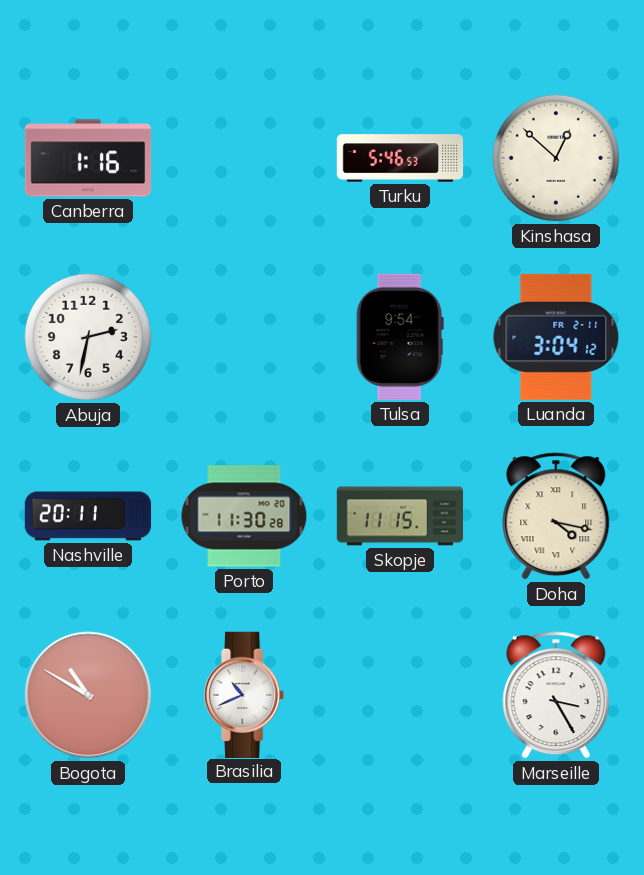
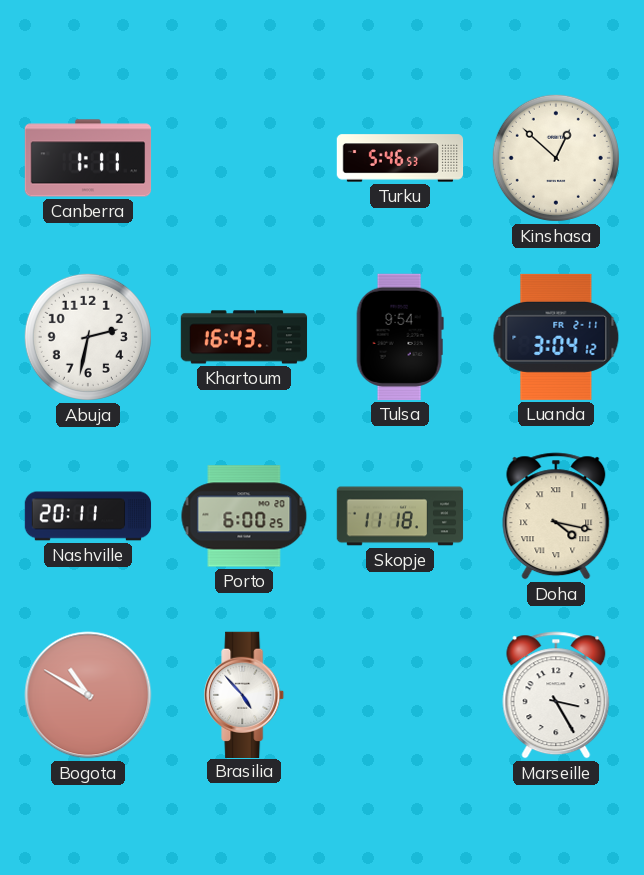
Canberra: 1:16 -> 1:11
Khartoum: none -> 16:43
Porto: 11:30 -> 6:00
Skopje: 11:15 -> 11:18
Brasilia: 10:41 -> 4:53
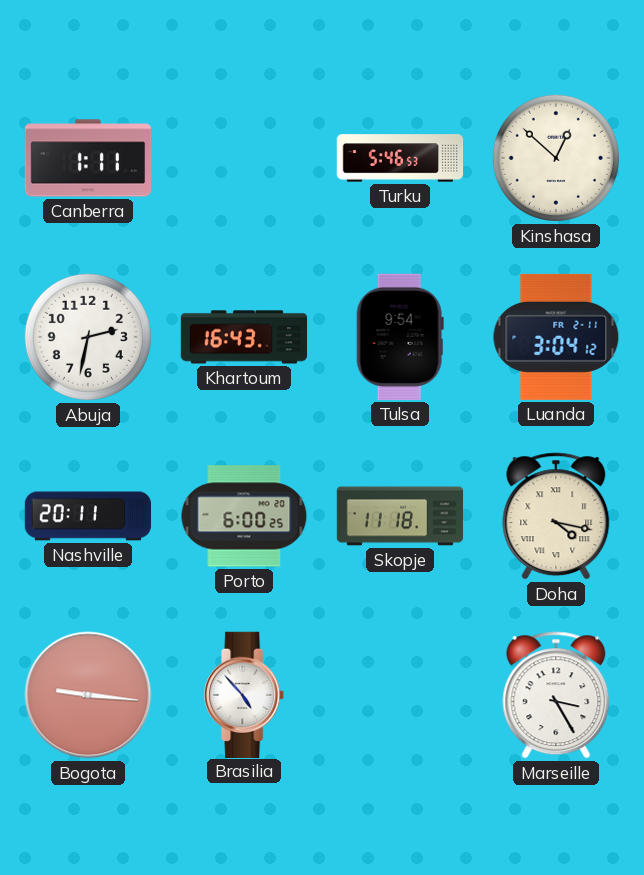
Bogota: 10:50 -> 9:16
